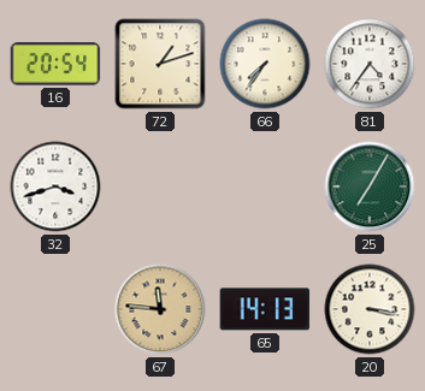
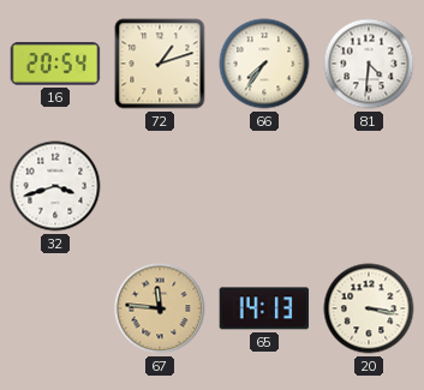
81: 4:36 -> 4:31
25: 7:05 -> none
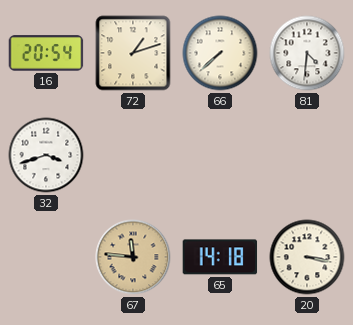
66: 7:36 -> 7:38
65: 14:13 -> 14:18
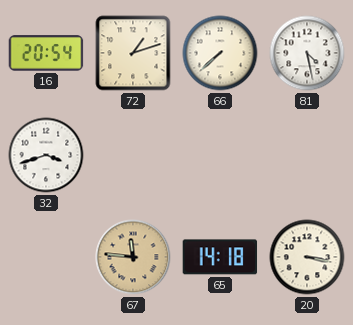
81: 4:31 -> 4:28
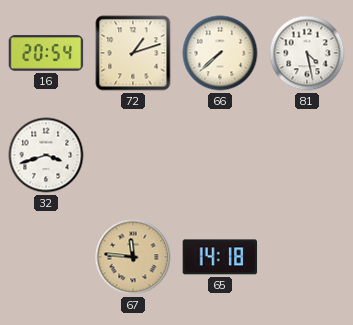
20: 3:17 -> none
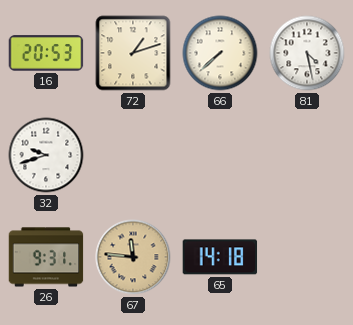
16: 20:54 -> 20:53
32: 3:42 -> 9:42
26: none -> 9:31
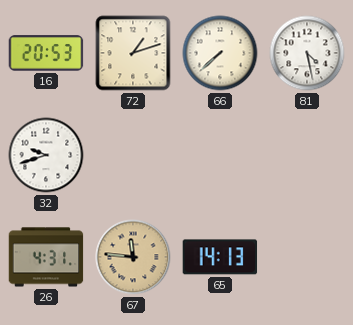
26: 9:31 -> 4:31
65: 14:18 -> 14:13
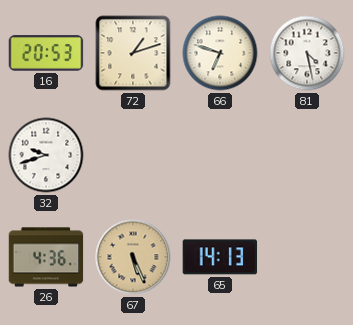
66: 7:38 -> 6:48
26: 4:31 -> 4:36
67: 11:46 -> 5:26
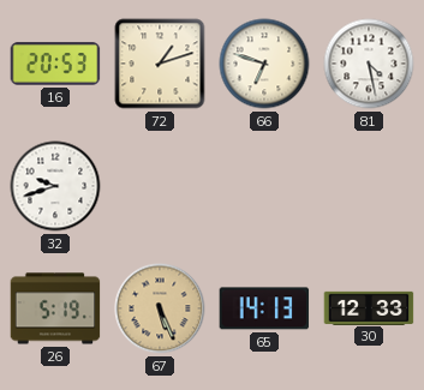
26: 4:36 -> 5:19
30: none -> 12:33
